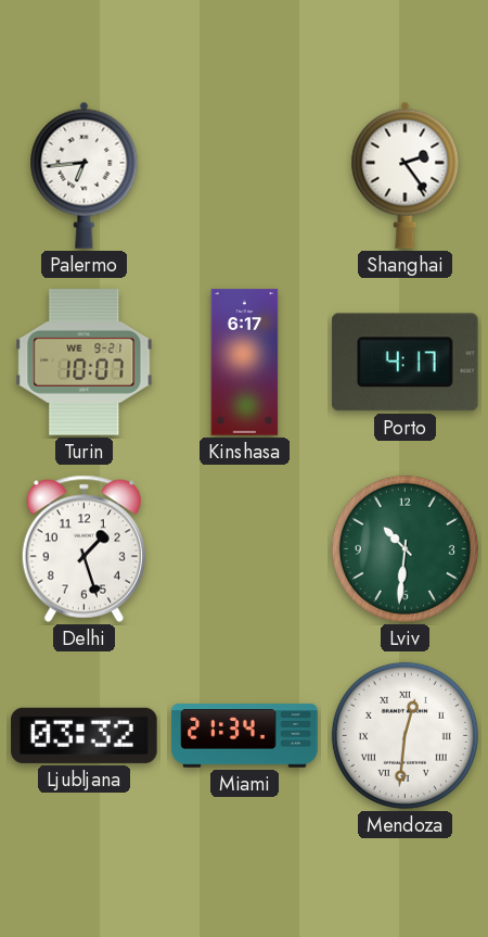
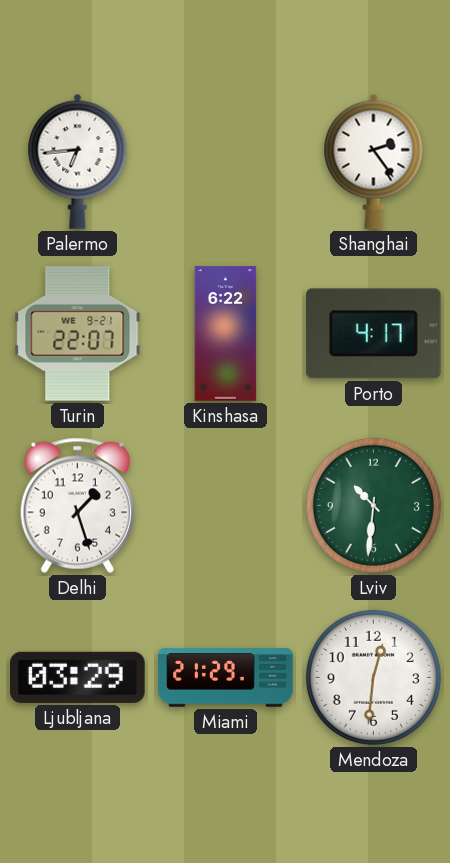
Turin: 10:07 -> 22:07
Kinshasa: 6:17 -> 6:22
Ljubljana: 03:32 -> 03:29
Miami: 21:34 -> 21:29
Mendoza numerals: Roman -> Arabic
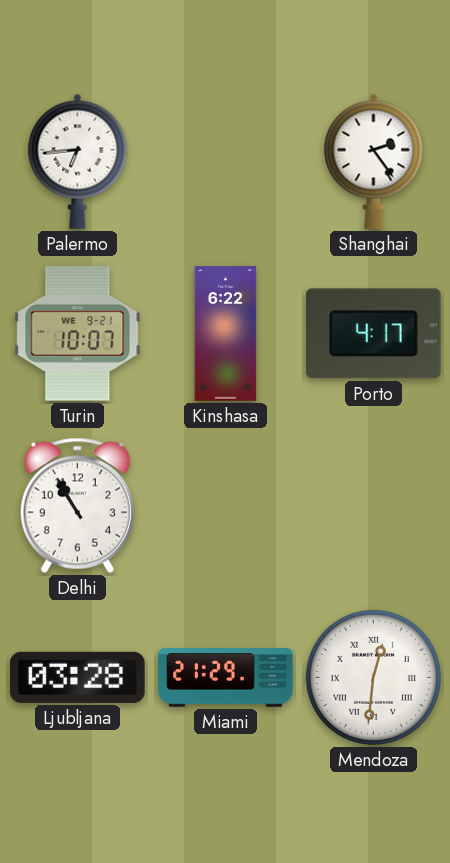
Turin: 22:07 -> 10:07
Delhi: 1:27 -> 10:55
Lviv: 10:31 -> none
Ljubljana: 03:29 -> 03:28
Mendoza numerals: Arabic -> Roman
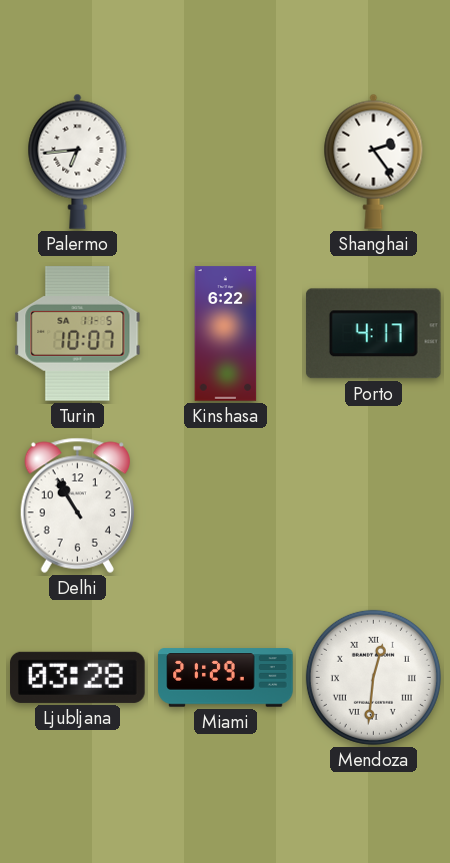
Turin date: WE 9-21 -> SA 11-5
